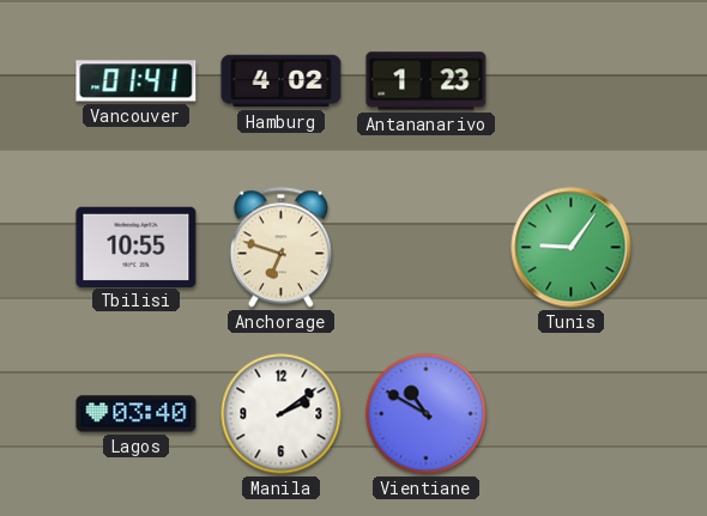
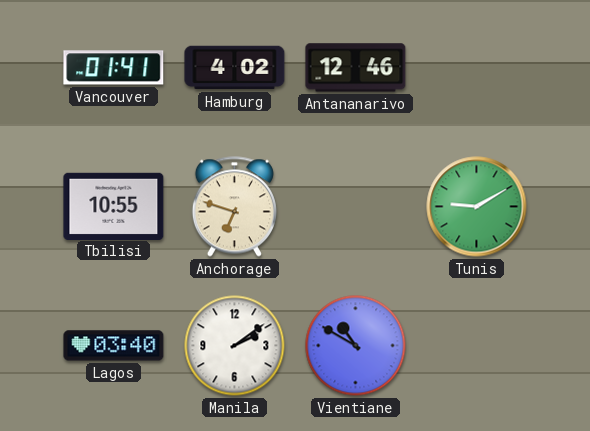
Antananarivo: 1:23 -> 12:46
Tunis: 9:06 -> 9:10
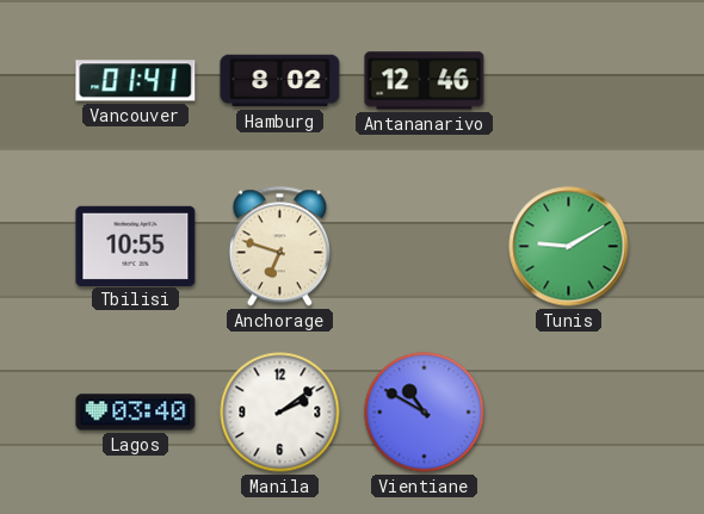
Hamburg: 4:02 -> 8:02
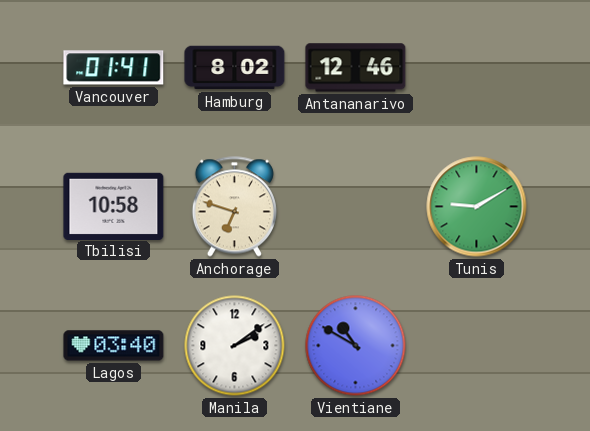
Tbilisi: 10:55 -> 10:58
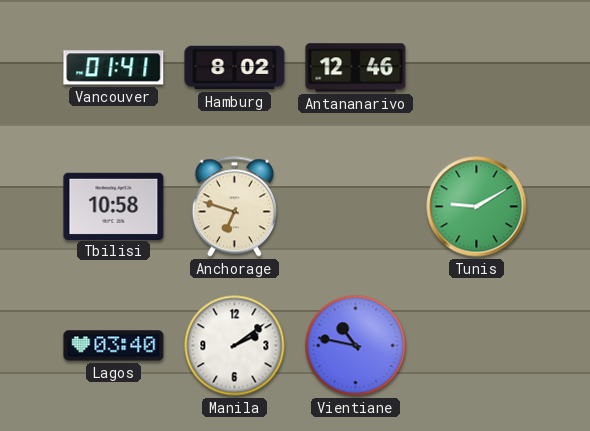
Vientiane: 10:50 -> 10:47
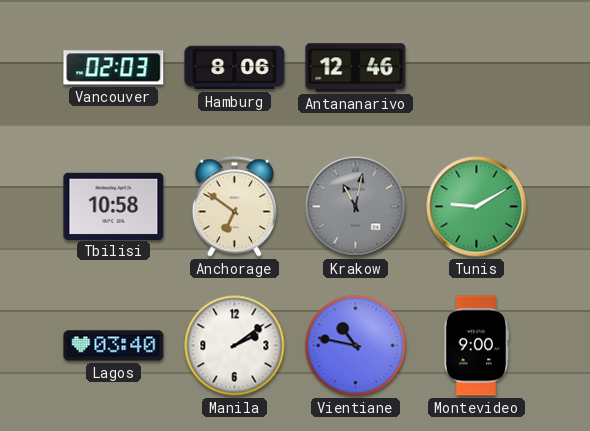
Vancouver: 01:41 -> 02:03
Hamburg: 8:02 -> 8:06
Anchorage: 6:48 -> 6:51
Krakow: none -> 11:02
Montevideo: none -> 9:00
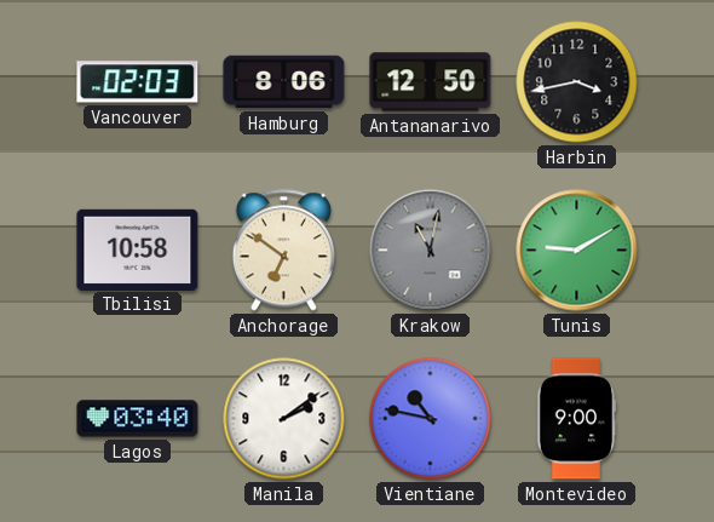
Antananarivo: 12:46 -> 12:50
Harbin: none -> 3:43
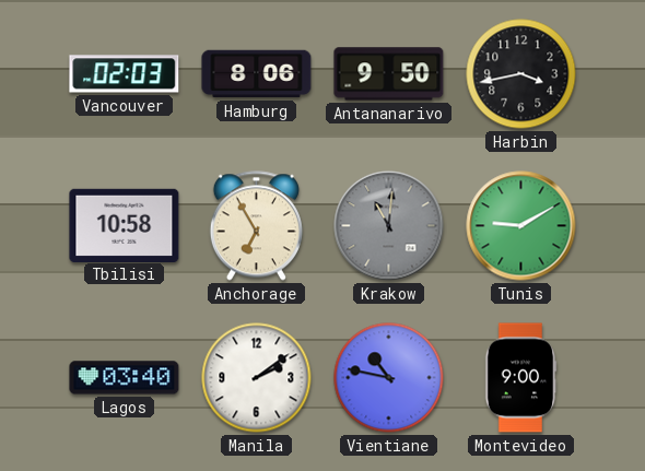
Antananarivo: 12:50 -> 9:50
Anchorage: 6:51 -> 6:55
Krakow: 11:02 -> 11:01
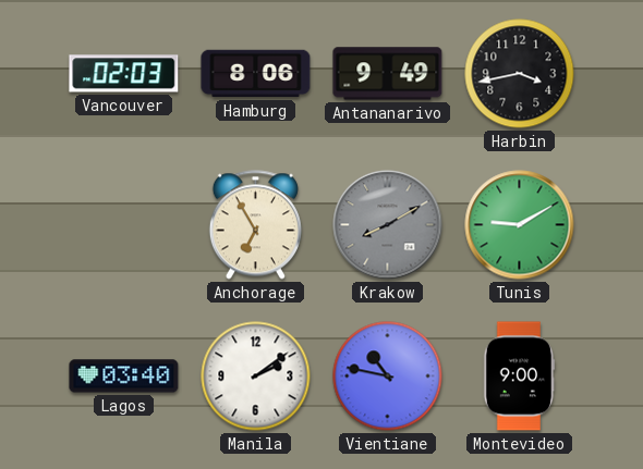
Antananarivo: 9:50 -> 9:49
Tbilisi: 10:58 -> none
Krakow: 11:01 -> 8:10
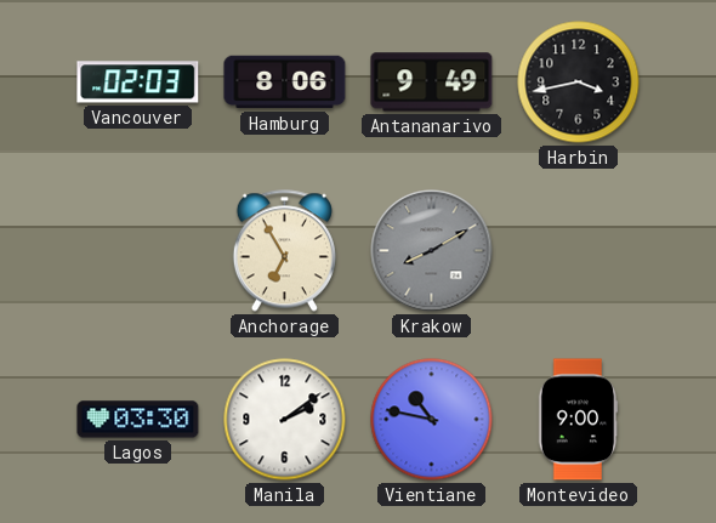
Tunis: 9:10 -> none
Lagos: 03:40 -> 03:30
